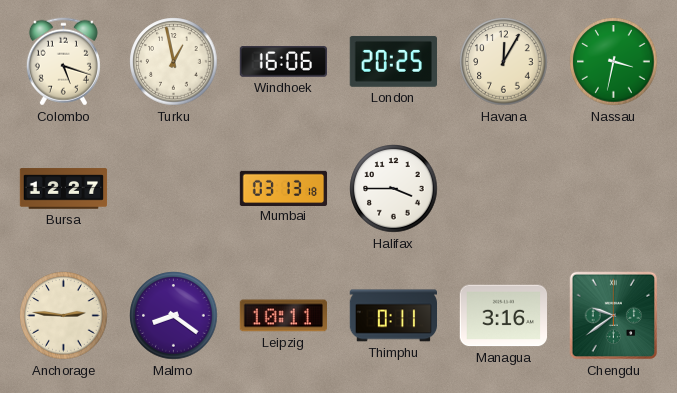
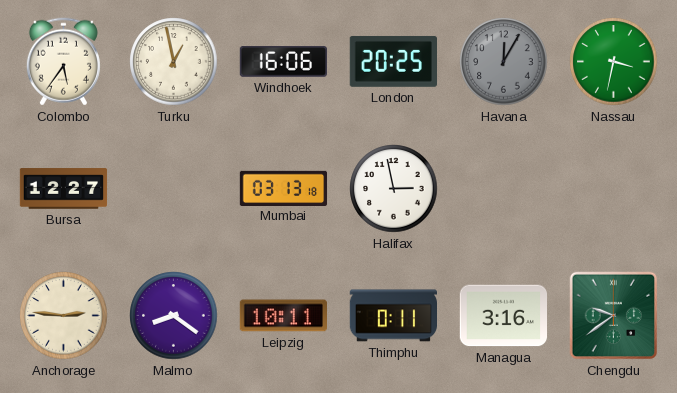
Colombo: 5:18 -> 5:36
Havana dial: cream -> grey
Halifax: 3:45 -> 2:58
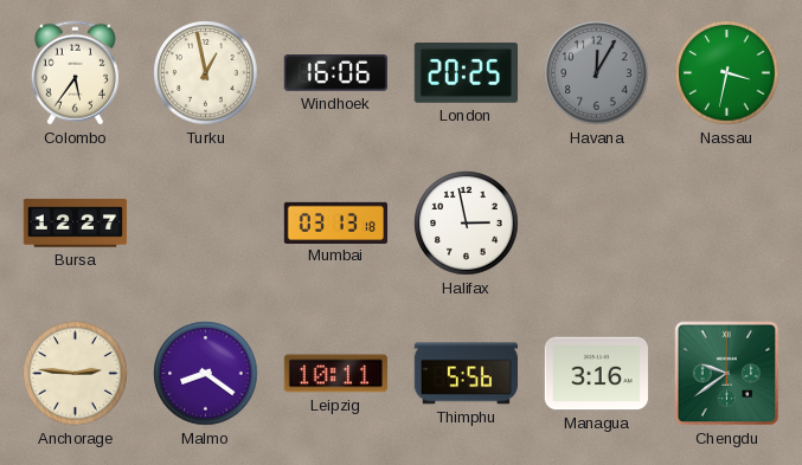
Thimphu: 0:11 -> 5:56
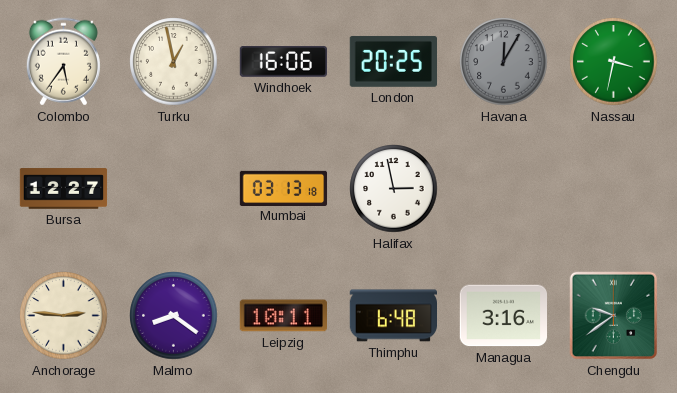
Thimphu: 5:56 -> 6:48
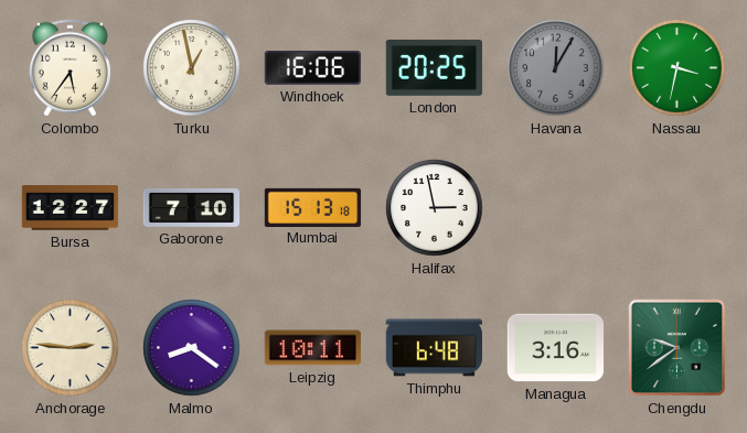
Gaborone: none -> 7:10
Mumbai: 03:13 -> 15:13
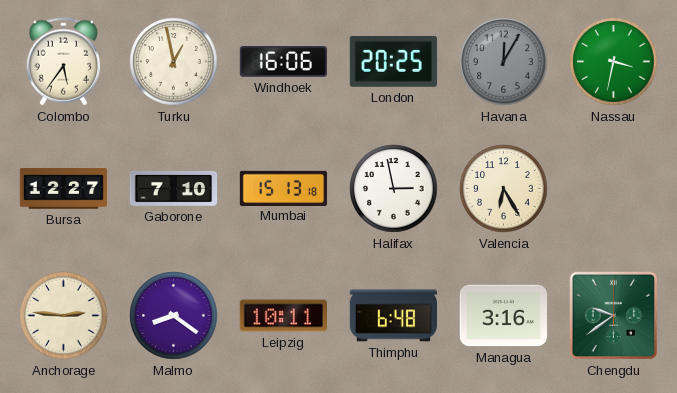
Valencia: none -> 6:25
